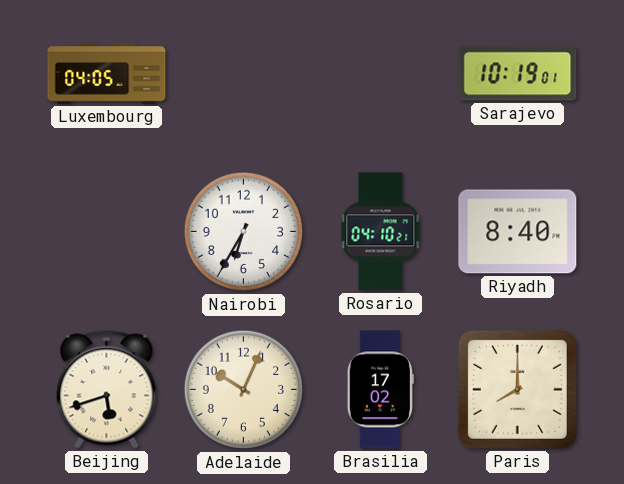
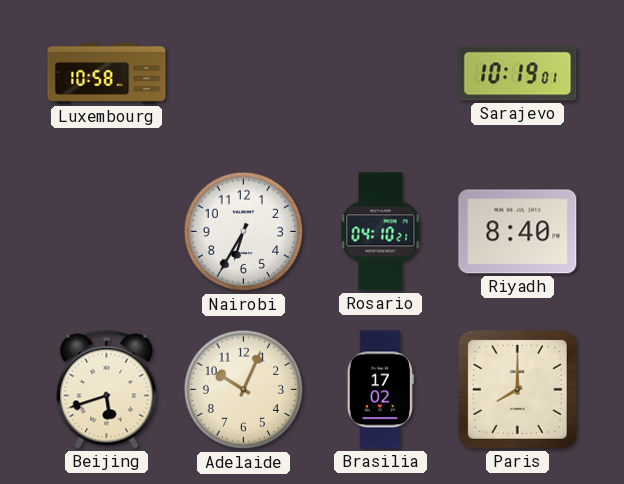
Luxembourg: 04:05 -> 10:58
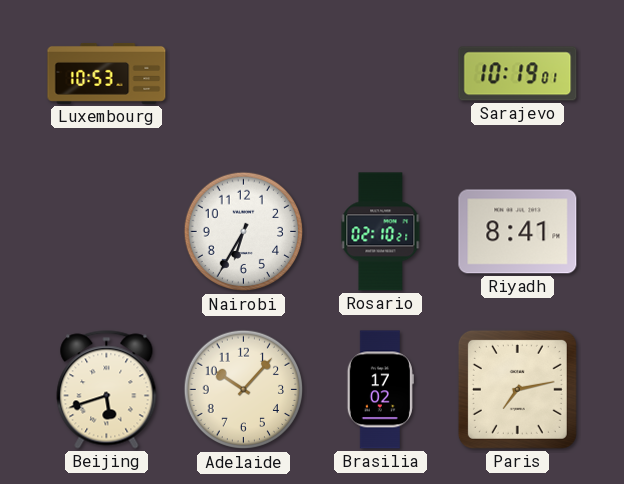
Luxembourg: 10:58 -> 10:53
Rosario: 04:10 -> 02:10
Riyadh: 8:40 -> 8:41
Adelaide: 10:04 -> 10:07
Paris: 8:00 -> 7:13
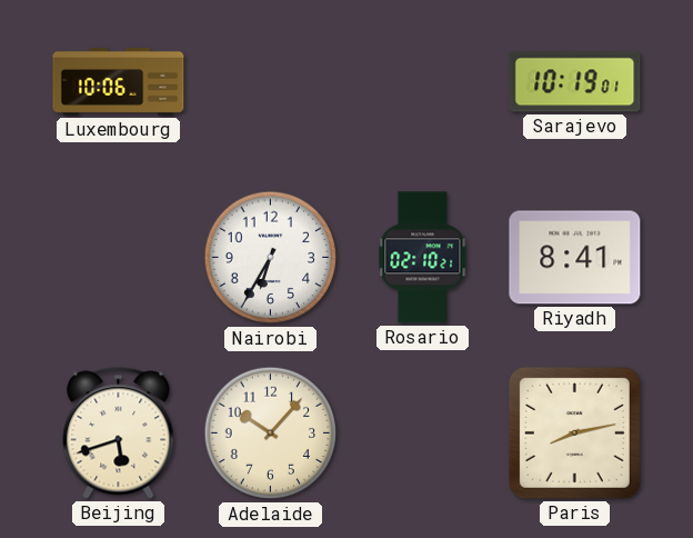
Luxembourg: 10:53 -> 10:06
Brasilia: 17:02 -> none
Paris: 7:13 -> 8:13
